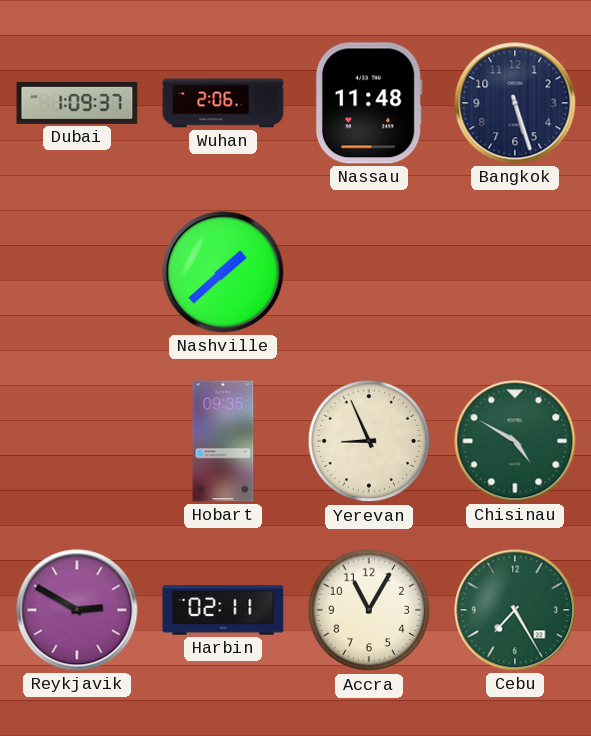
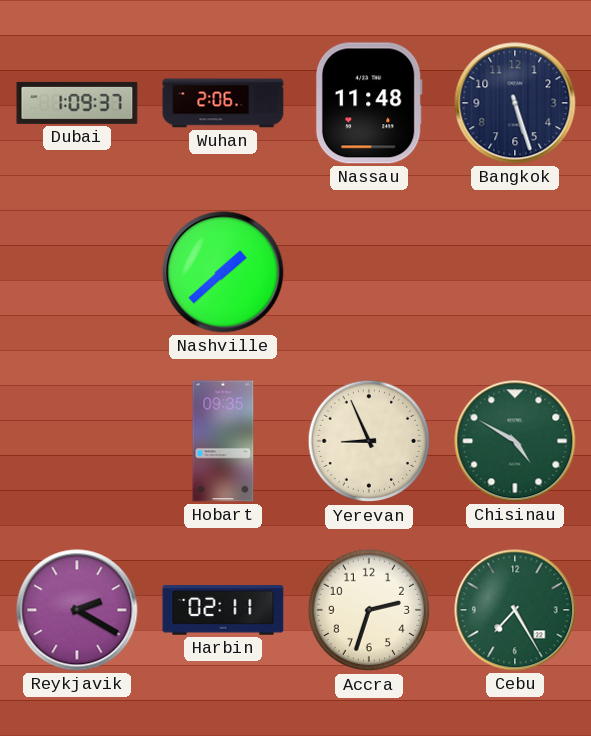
Reykjavik: 2:50 -> 2:20
Accra: 11:05 -> 2:33
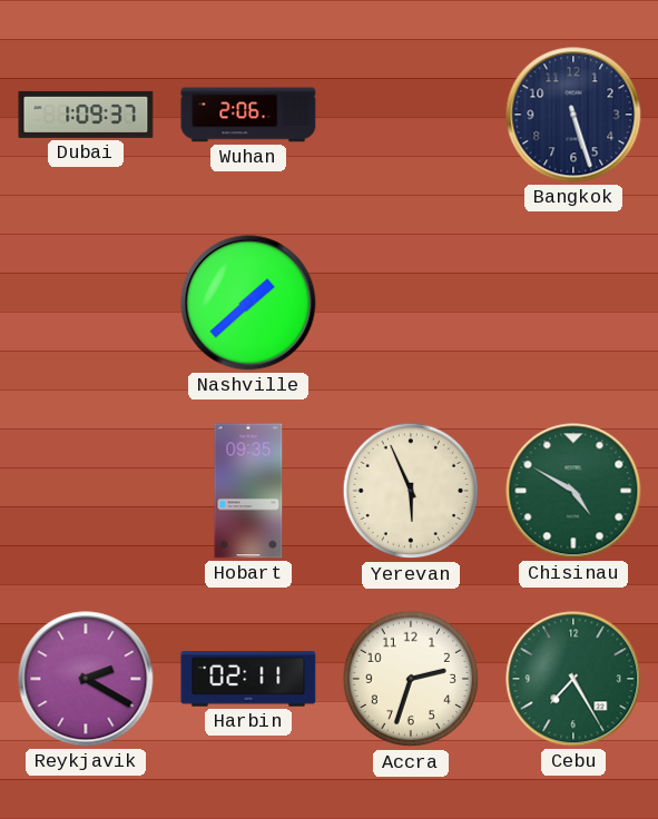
Nassau: 11:48 -> none
Yerevan: 8:56 -> 5:56
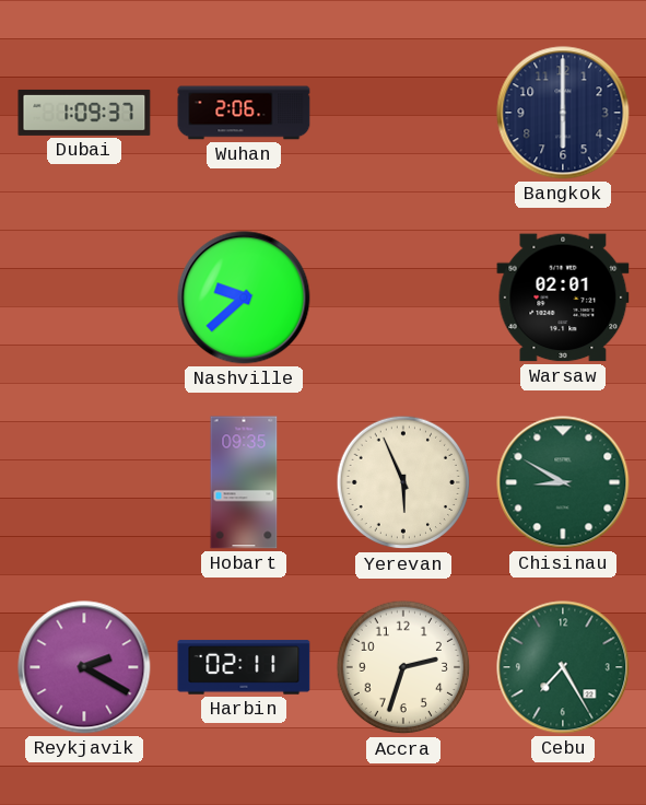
Bangkok: 5:27 -> 6:00
Nashville: 1:38 -> 9:38
Warsaw: none -> 02:01
Chisinau: 4:50 -> 8:50
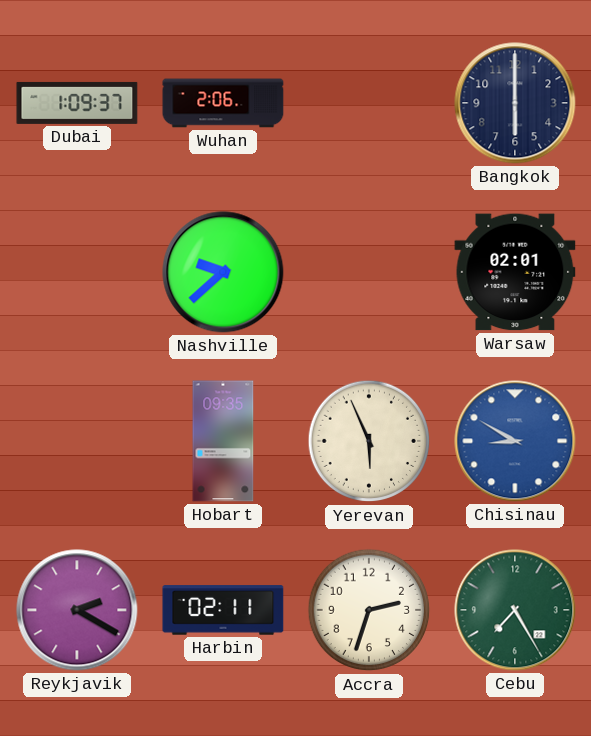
Chisinau dial: green -> blue
